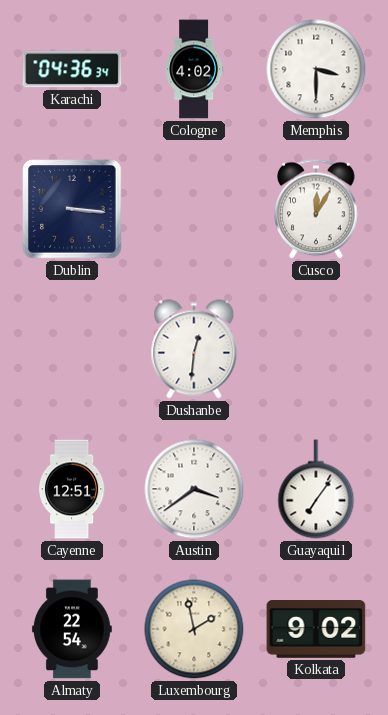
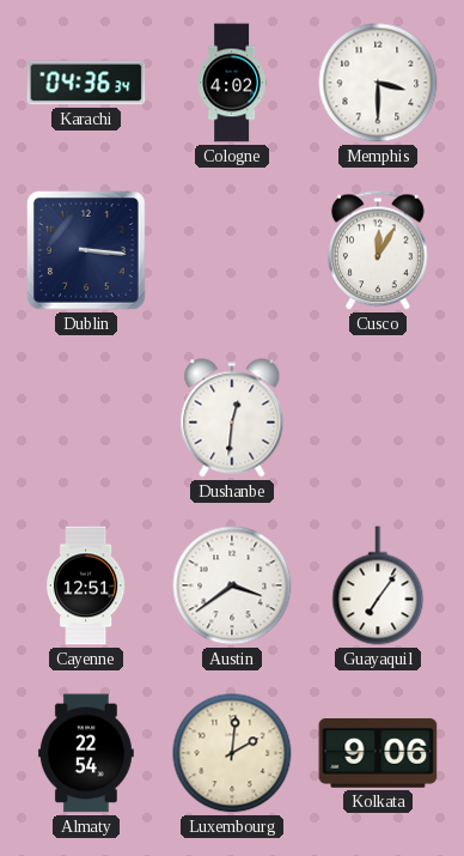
Luxembourg: 1:58 -> 2:01
Kolkata: 9:02 -> 9:06
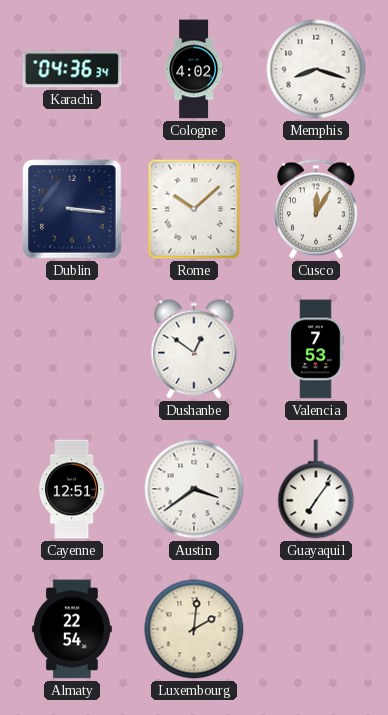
Memphis: 3:30 -> 8:18
Rome: none -> 10:08
Dushanbe: 12:31 -> 12:51
Valencia: none -> 7:53
Kolkata: 9:06 -> none
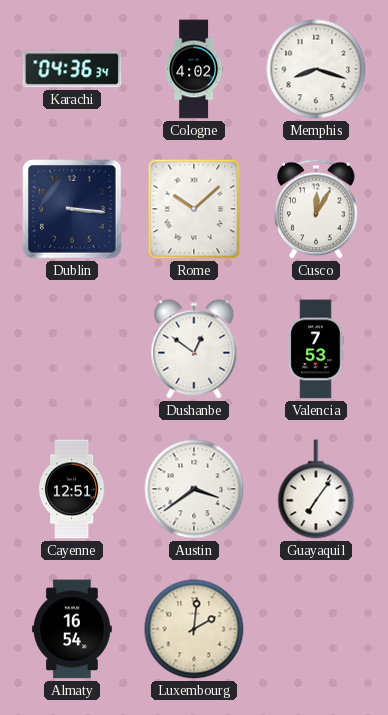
Almaty: 22:54 -> 16:54
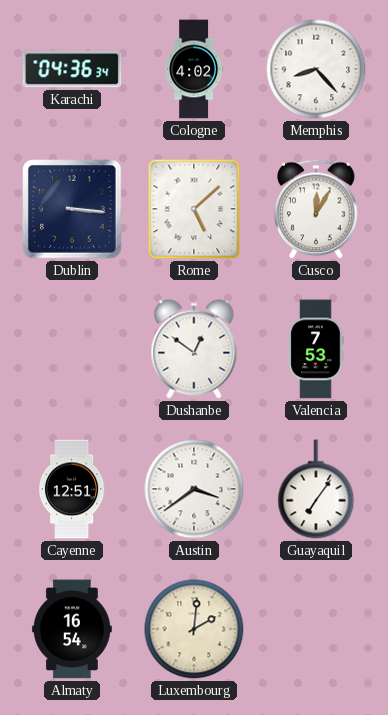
Memphis: 8:18 -> 8:23
Rome: 10:08 -> 5:08
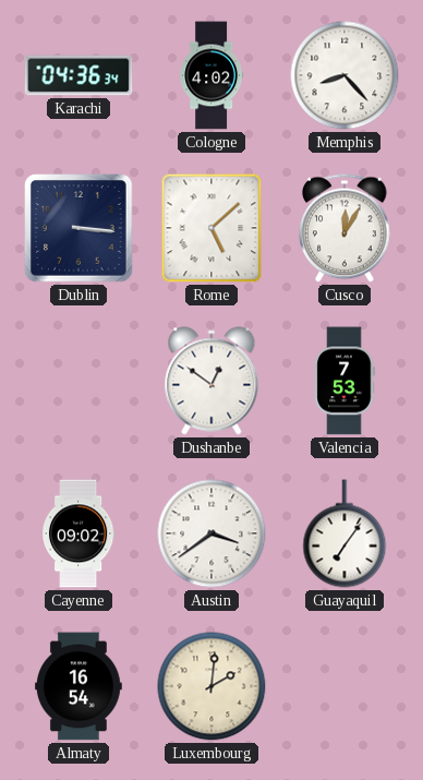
Cayenne: 12:51 -> 09:02
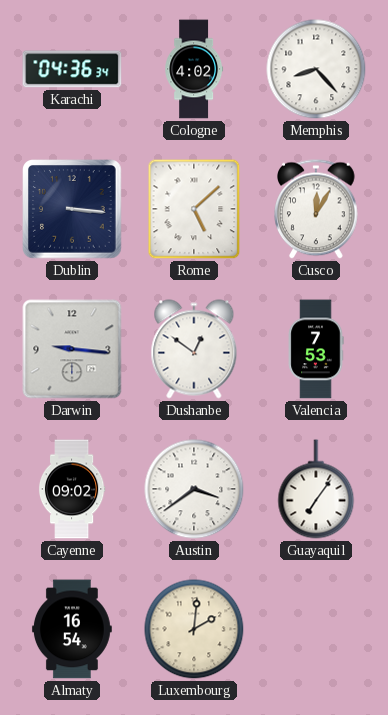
Darwin: none -> 9:16
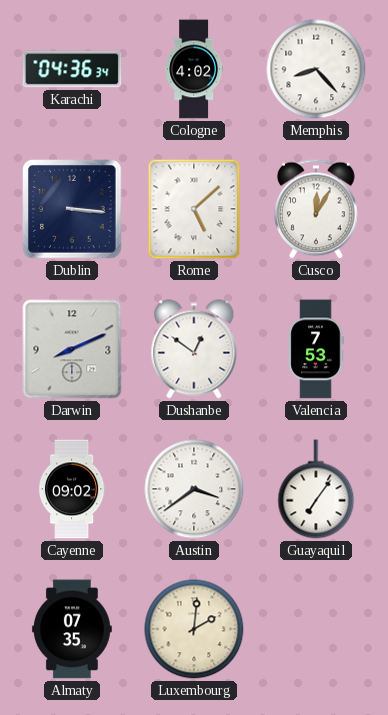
Darwin: 9:16 -> 8:11
Almaty: 16:54 -> 07:35
